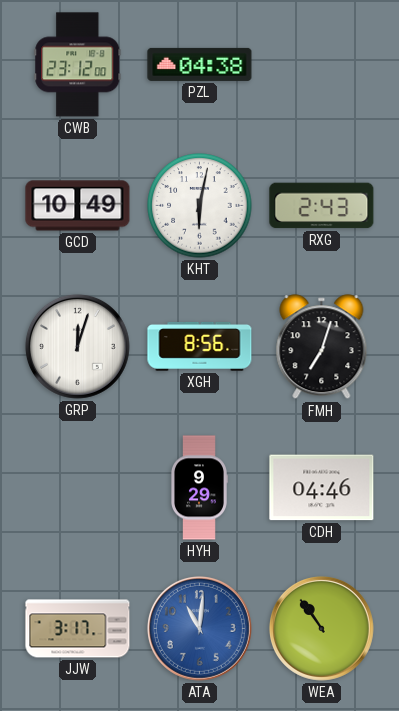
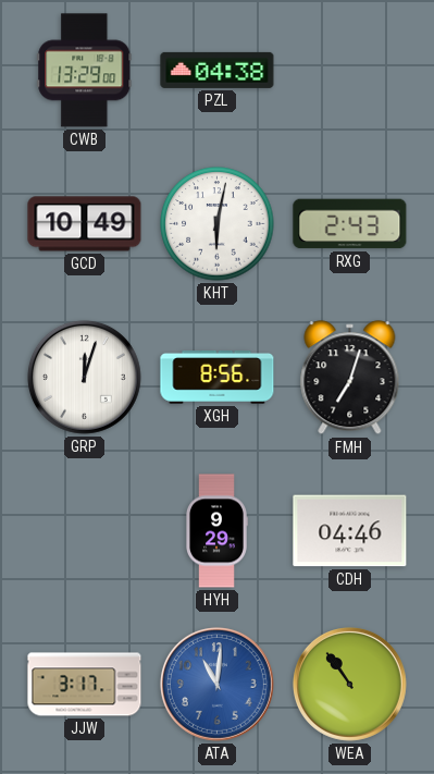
CWB: 23:12 -> 13:29
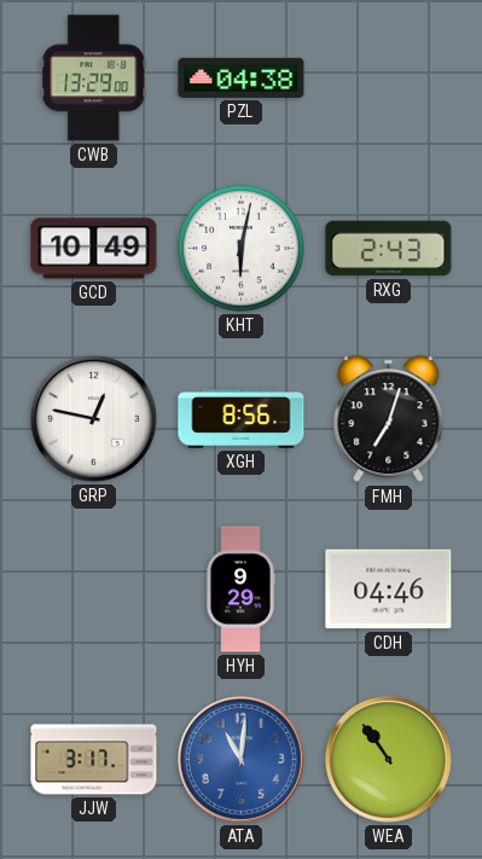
GRP: 12:03 -> 12:47
